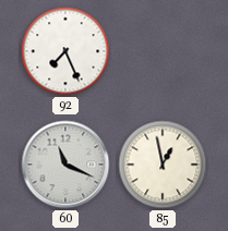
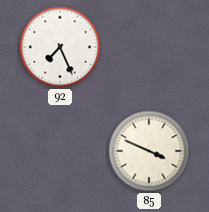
60: 11:19 -> none
85: 12:58 -> 3:49
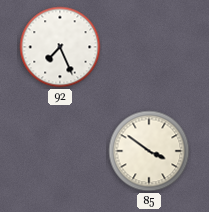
85: 3:49 -> 3:51
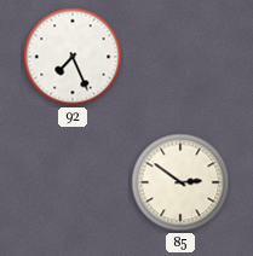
85: 3:51 -> 2:51
